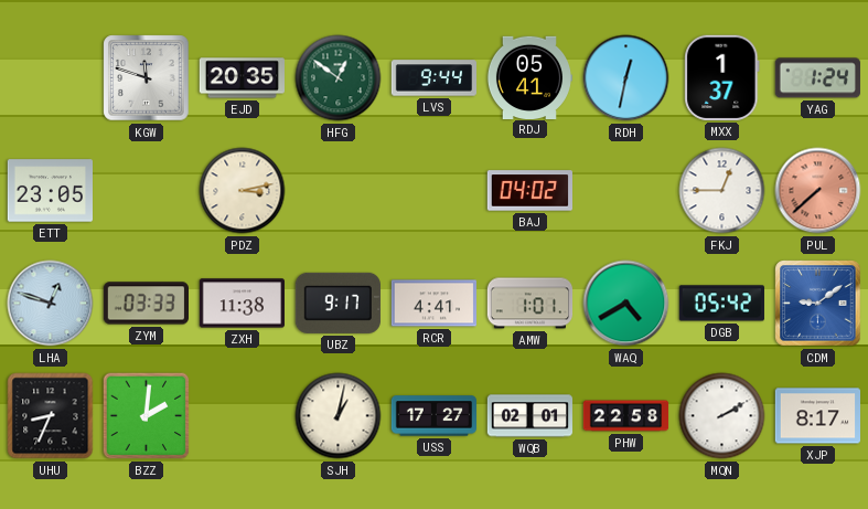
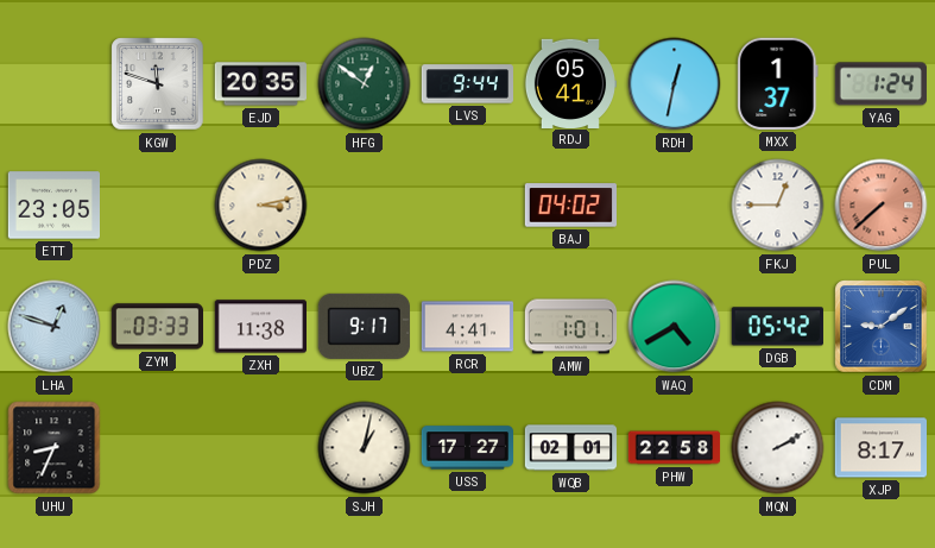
BZZ: 2:01 -> none
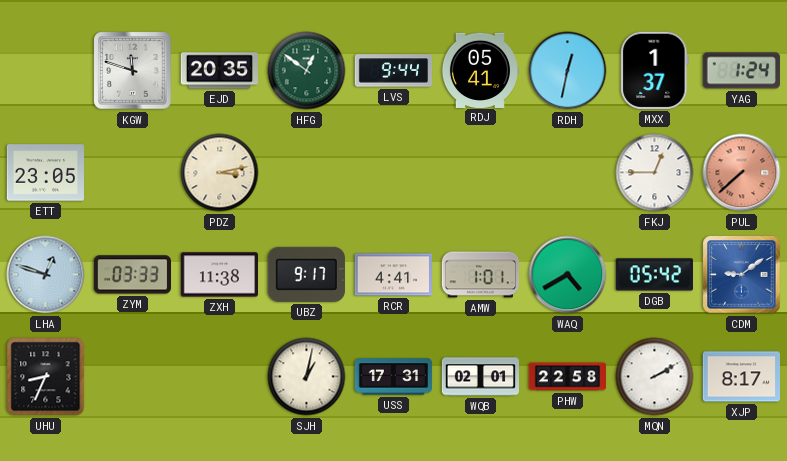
BAJ: 04:02 -> none
USS: 17:27 -> 17:31
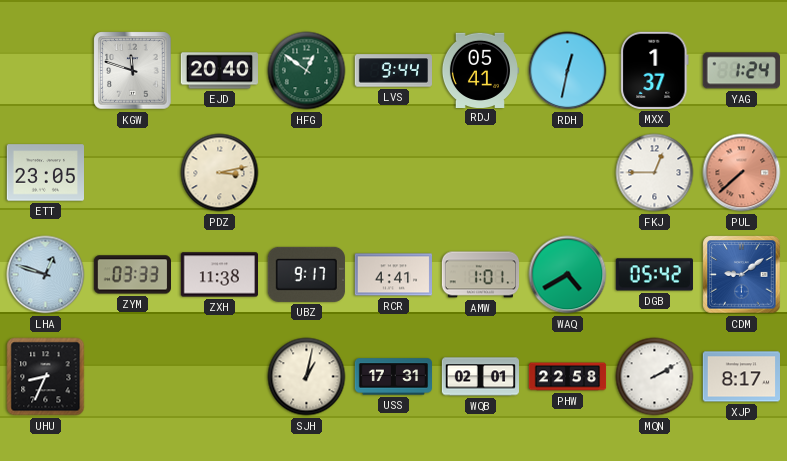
EJD: 20:35 -> 20:40
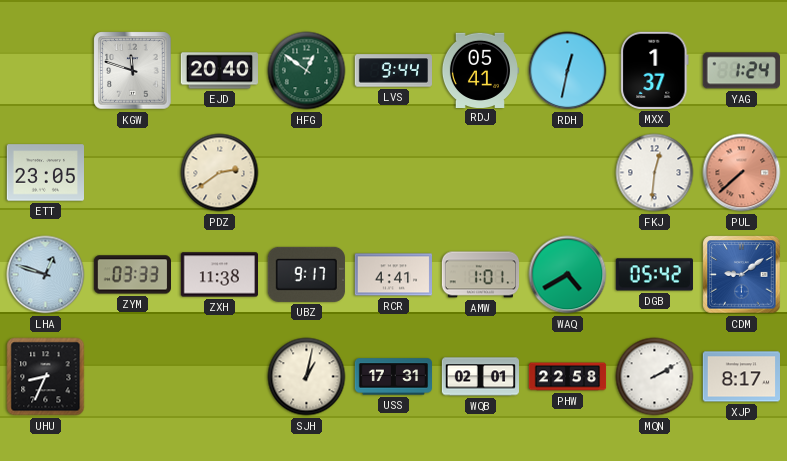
PDZ: 3:13 -> 2:39
FKJ: 12:45 -> 12:31
